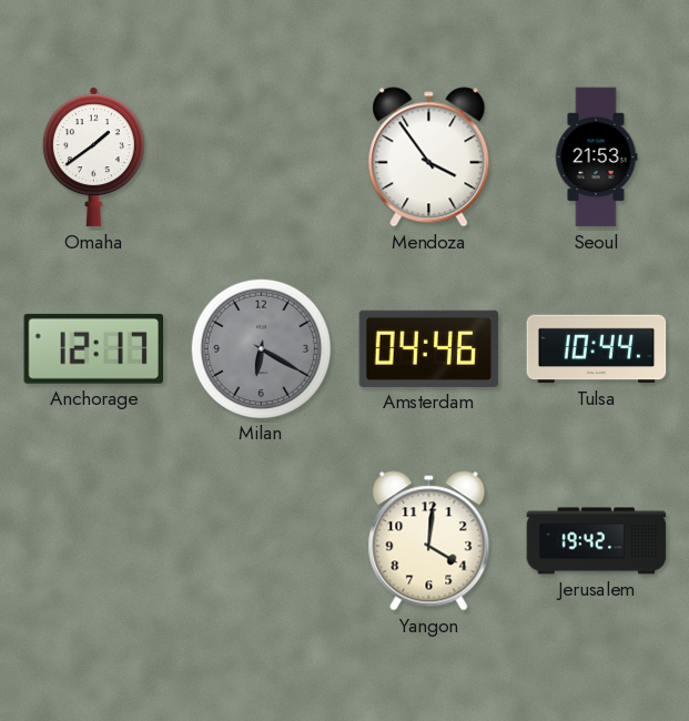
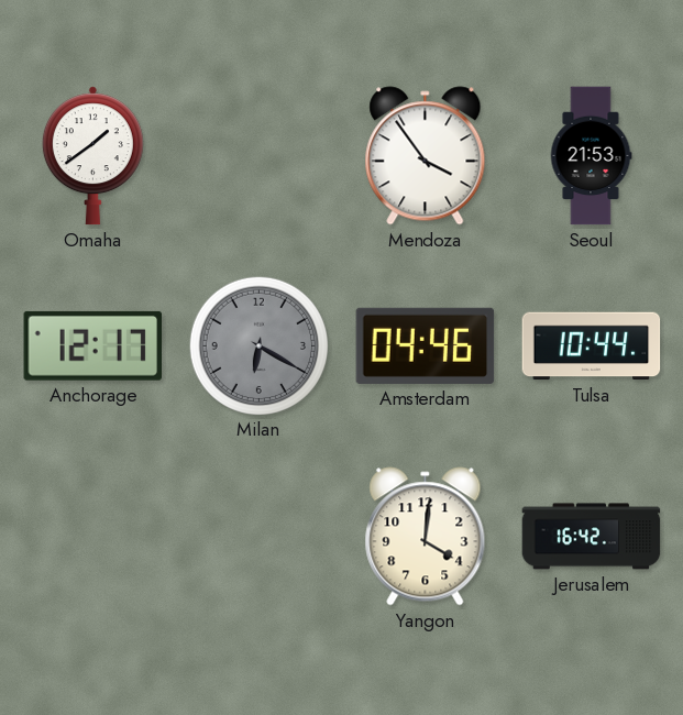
Jerusalem: 19:42 -> 16:42
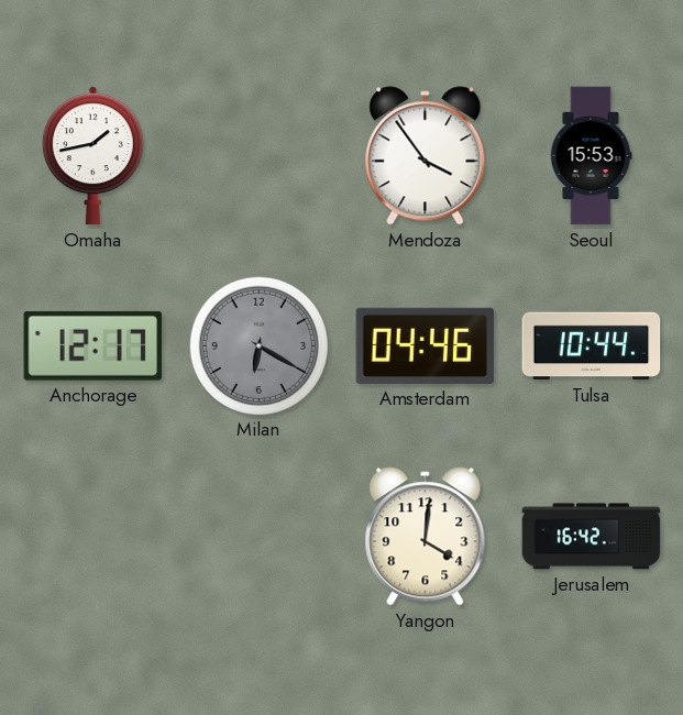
Omaha: 1:39 -> 1:43
Seoul: 21:53 -> 15:53
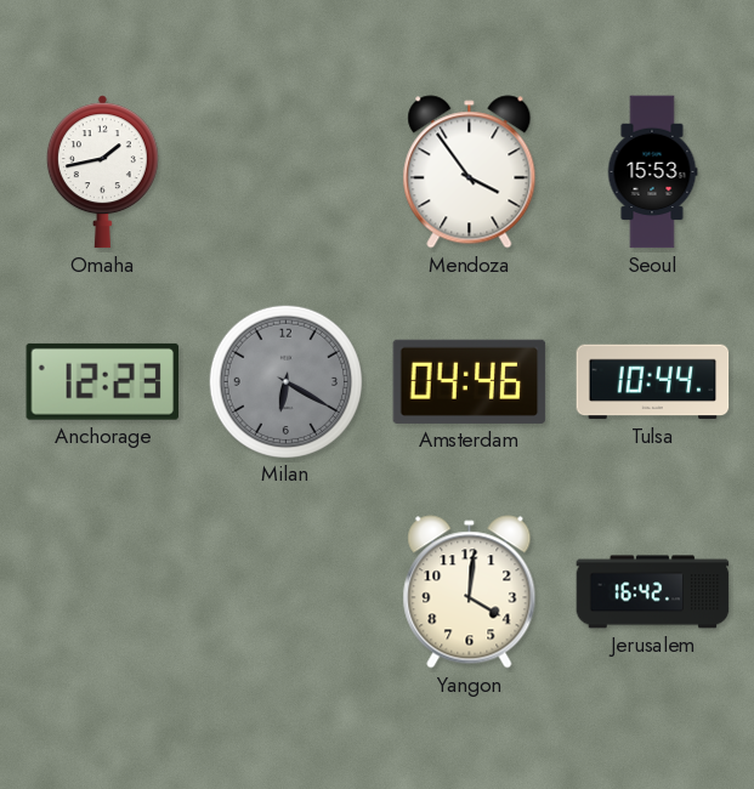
Anchorage: 12:17 -> 12:23
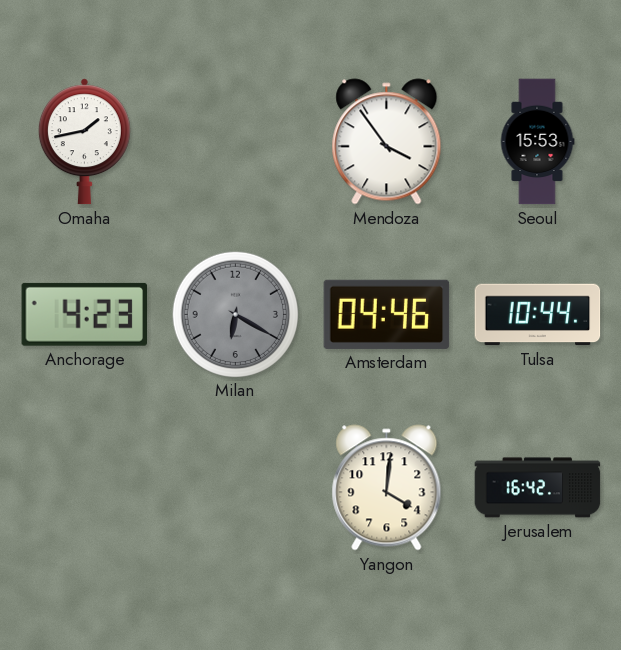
Anchorage: 12:23 -> 4:23
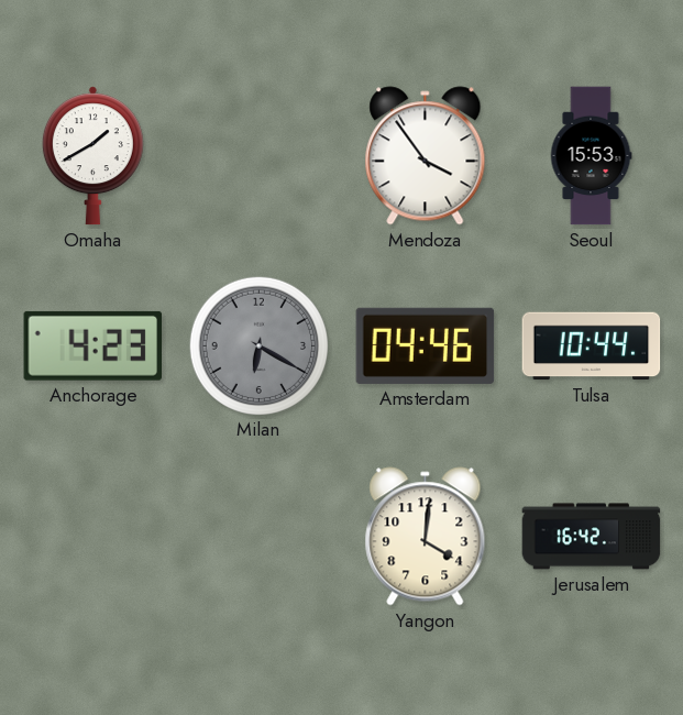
Omaha: 1:43 -> 1:40
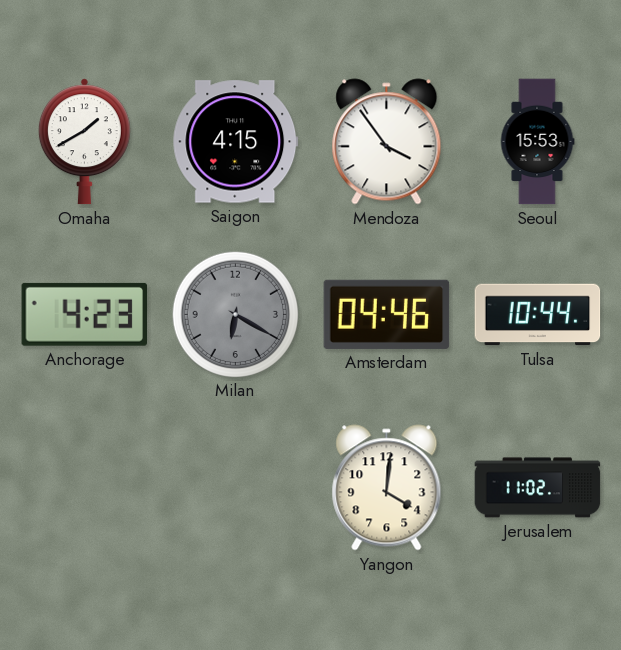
Saigon: none -> 4:15
Jerusalem: 16:42 -> 11:02
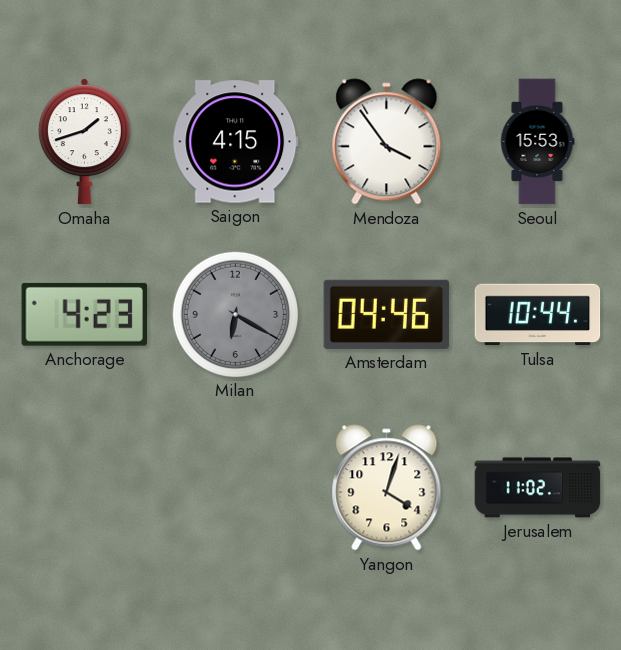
Omaha: 1:40 -> 1:42
Yangon: 4:01 -> 4:03
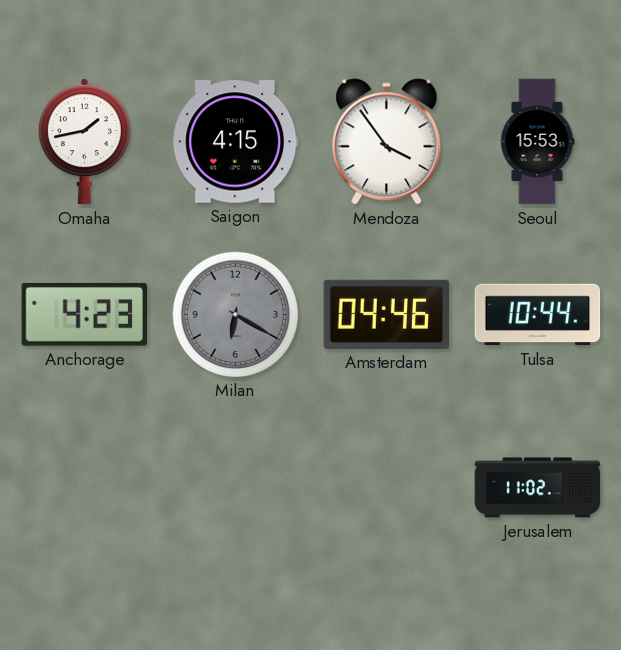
Omaha: 1:42 -> 1:43
Yangon: 4:03 -> none
